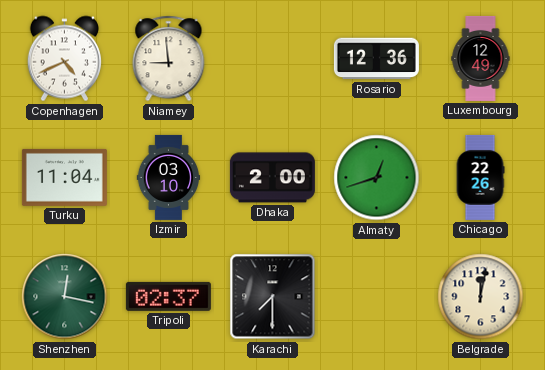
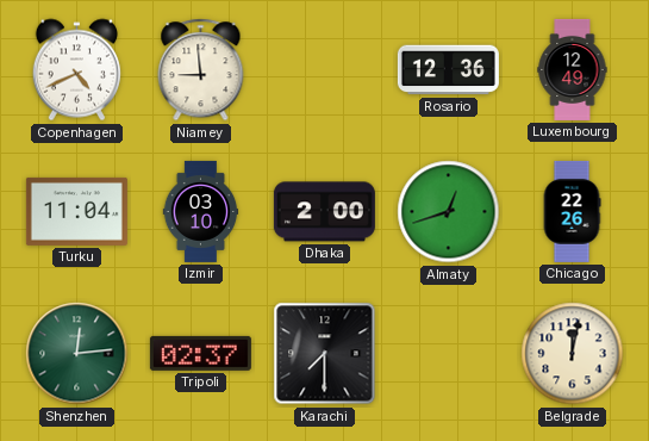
Shenzhen: 12:17 -> 12:14
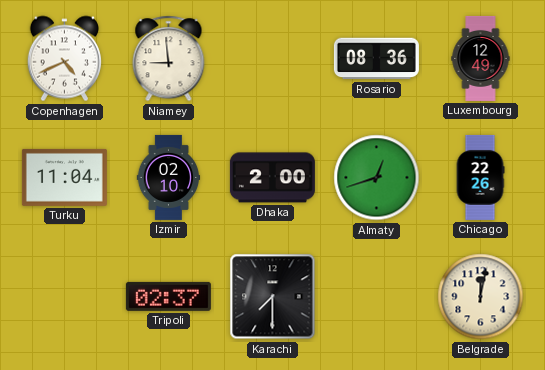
Rosario: 12:36 -> 08:36
Izmir: 03:10 -> 02:10
Shenzhen: 12:14 -> none
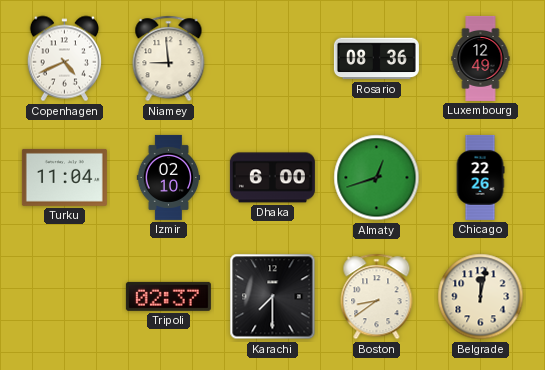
Dhaka: 2:00 -> 6:00
Boston: none -> 8:39
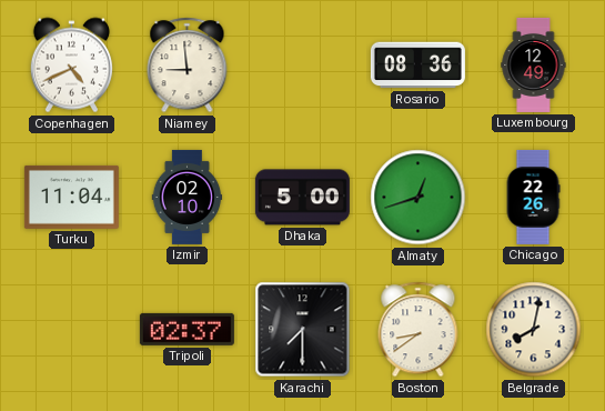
Dhaka: 6:00 -> 5:00
Belgrade: 12:02 -> 8:02
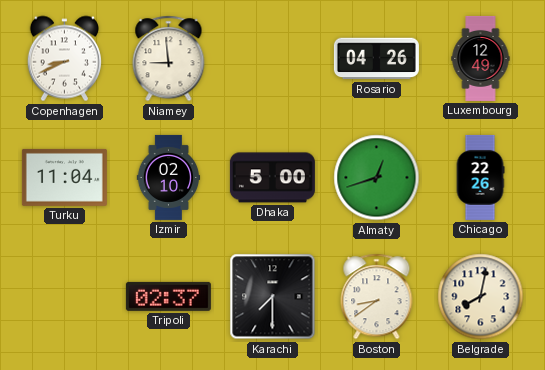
Copenhagen: 4:41 -> 8:41
Rosario: 08:36 -> 04:26
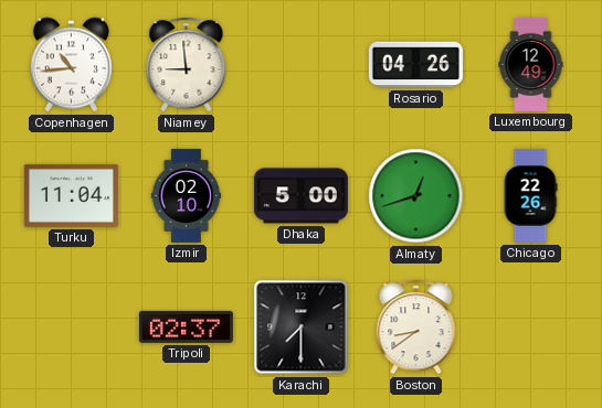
Copenhagen: 8:41 -> 10:44
Belgrade: 8:02 -> none
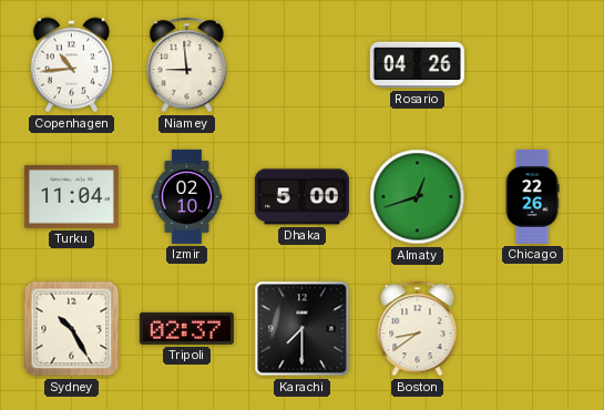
Luxembourg: 12:49 -> none
Sydney: none -> 10:25
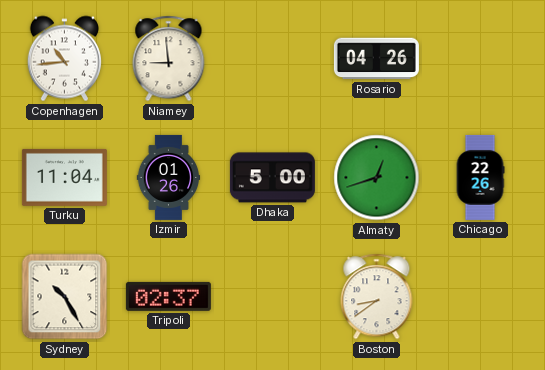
Izmir: 02:10 -> 01:26
Karachi: 7:30 -> none
